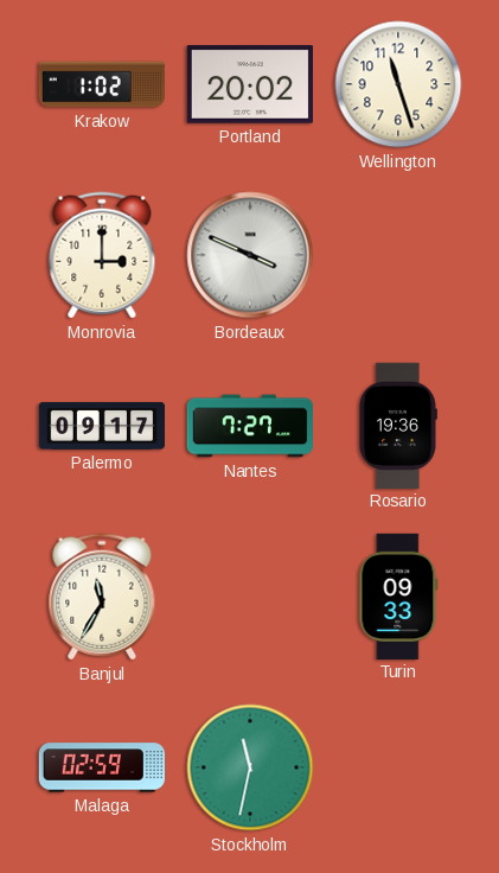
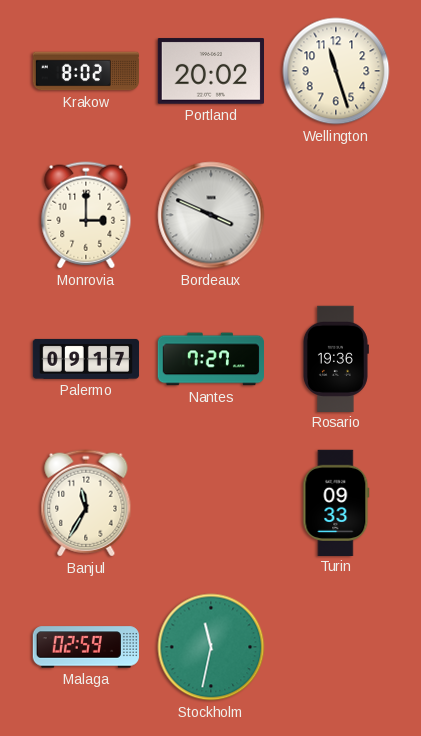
Krakow: 1:02 -> 8:02
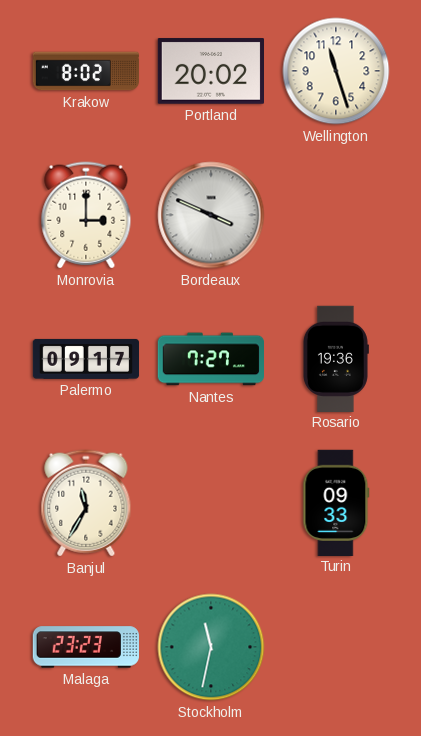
Malaga: 02:59 -> 23:23
